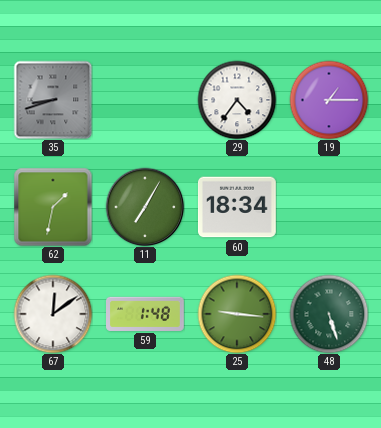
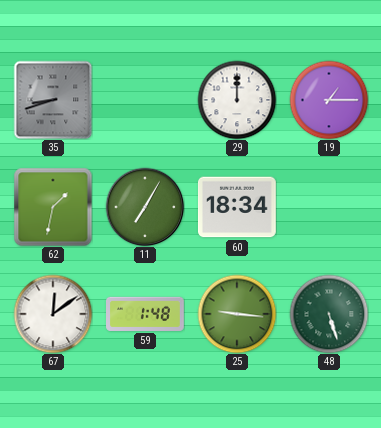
29: 4:36 -> 12:00
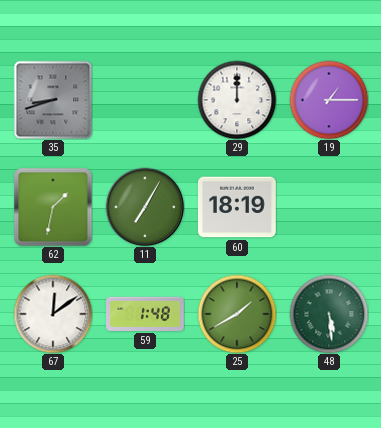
60: 18:34 -> 18:19
25: 9:16 -> 1:40
48: 5:27 -> 5:29
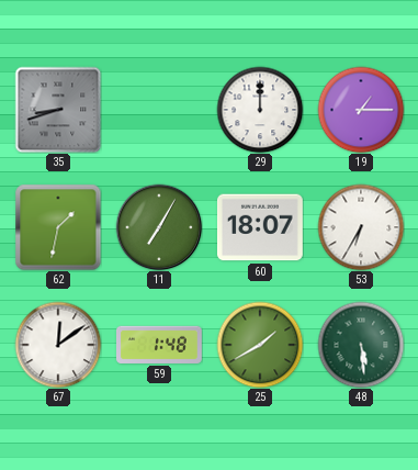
60: 18:19 -> 18:07
53: none -> 6:35
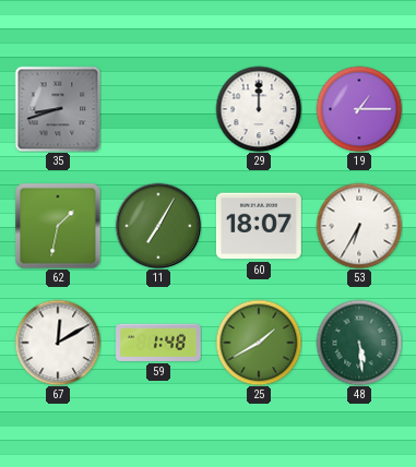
67: 12:09 -> 12:10
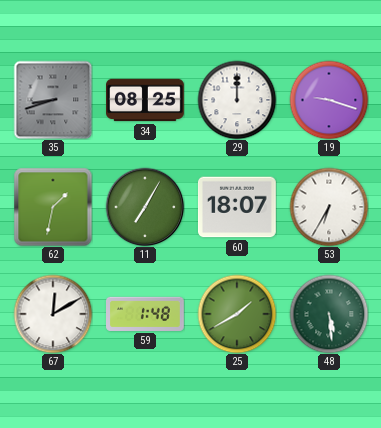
34: none -> 08:25
19: 1:15 -> 9:18
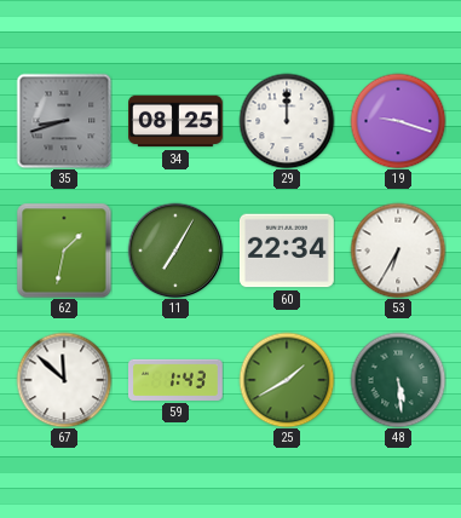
60: 18:07 -> 22:34
67: 12:10 -> 11:52
59: 1:48 -> 1:43
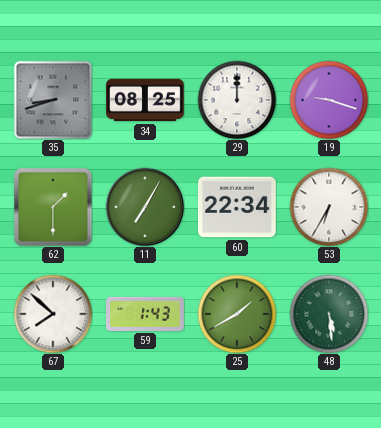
62: 1:32 -> 1:30
67: 11:52 -> 7:52
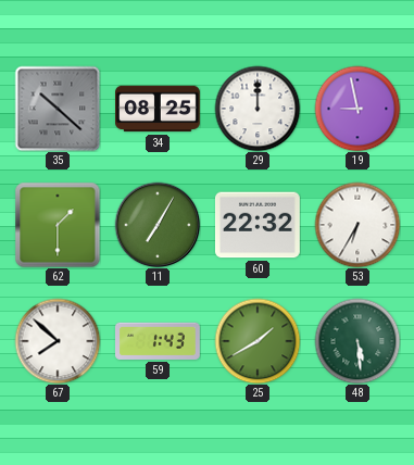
35: 8:42 -> 10:22
19: 9:18 -> 8:58
60: 22:34 -> 22:32
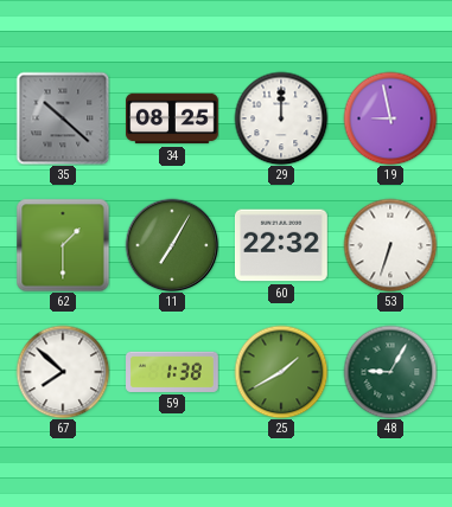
53: 6:35 -> 6:33
59: 1:43 -> 1:38
48: 5:29 -> 9:05
